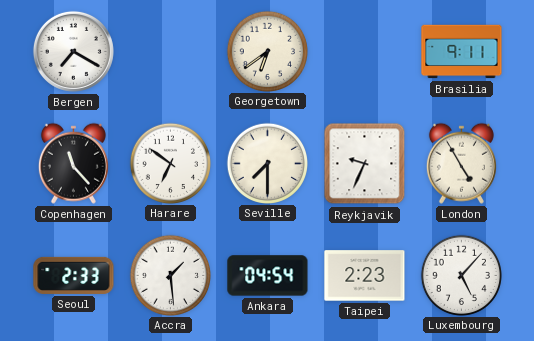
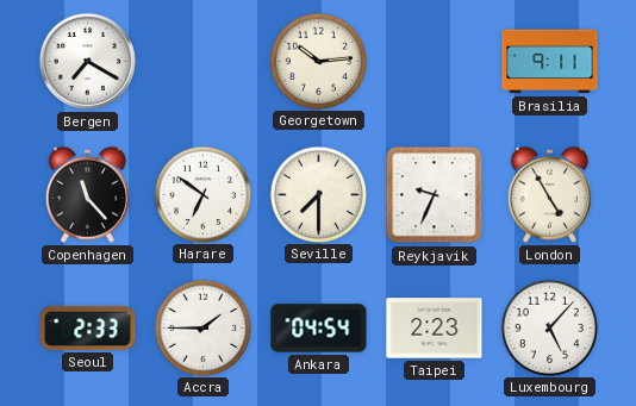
Georgetown: 6:39 -> 10:14
Accra: 1:29 -> 1:45
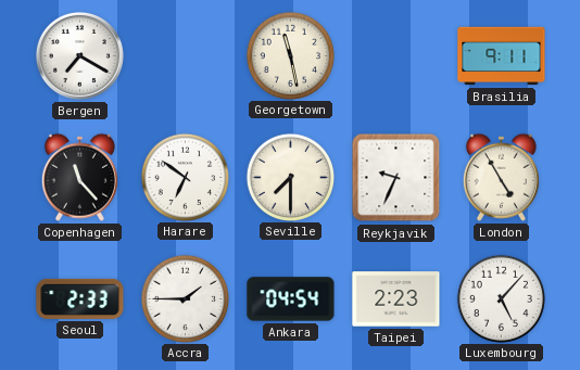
Georgetown: 10:14 -> 11:28
